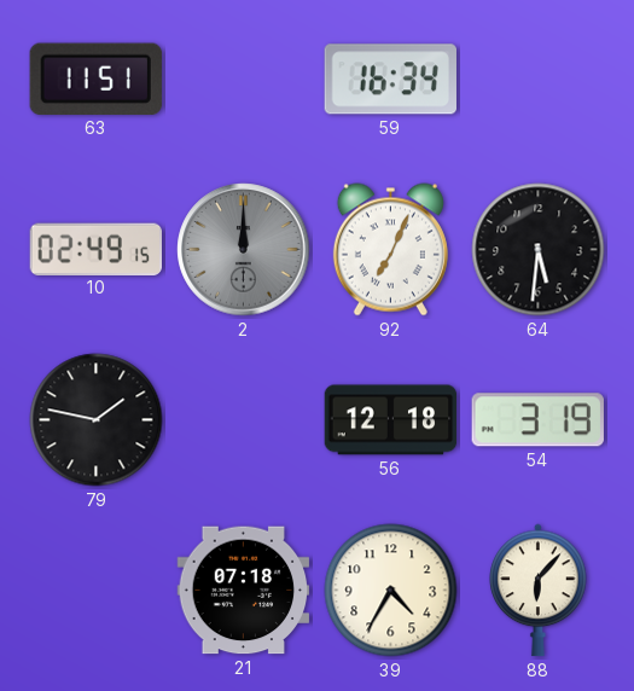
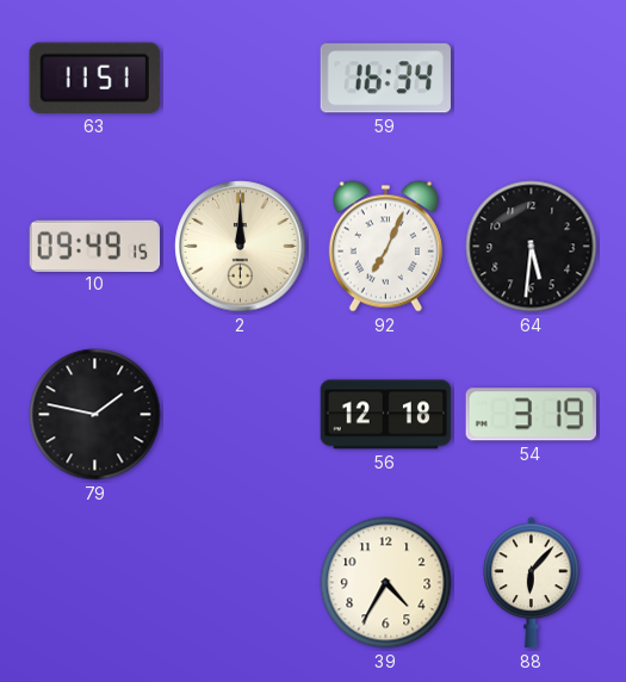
10: 02:49 -> 09:49
2 dial: grey -> cream
21: 07:18 -> none
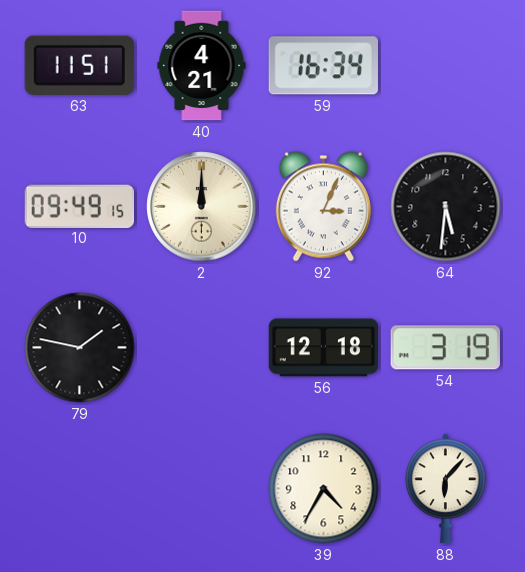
40: none -> 4:21
92: 7:04 -> 3:04
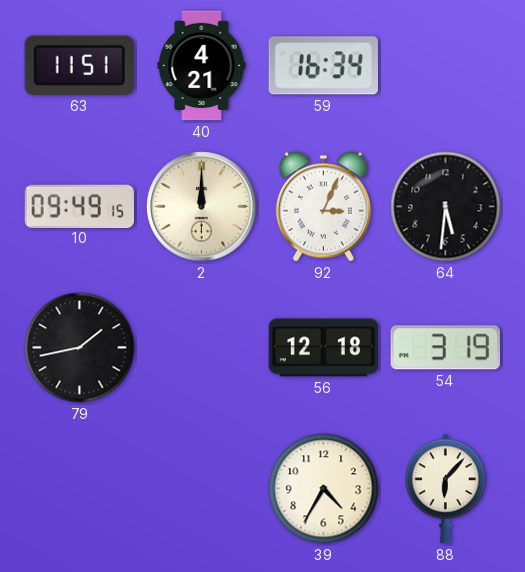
79: 1:47 -> 1:43
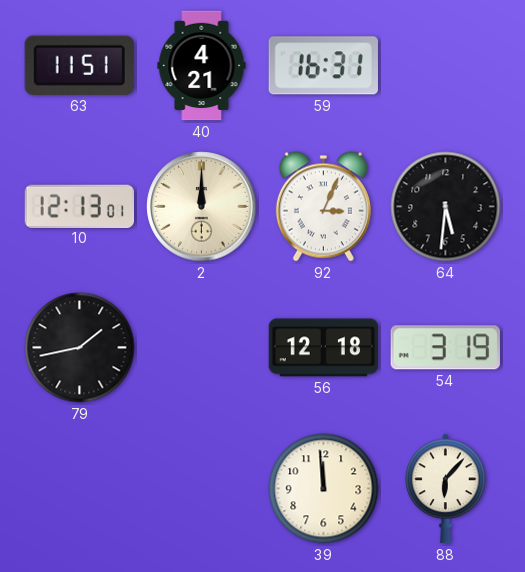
59: 16:34 -> 16:31
10: 09:49 -> 12:13
39: 4:35 -> 11:59
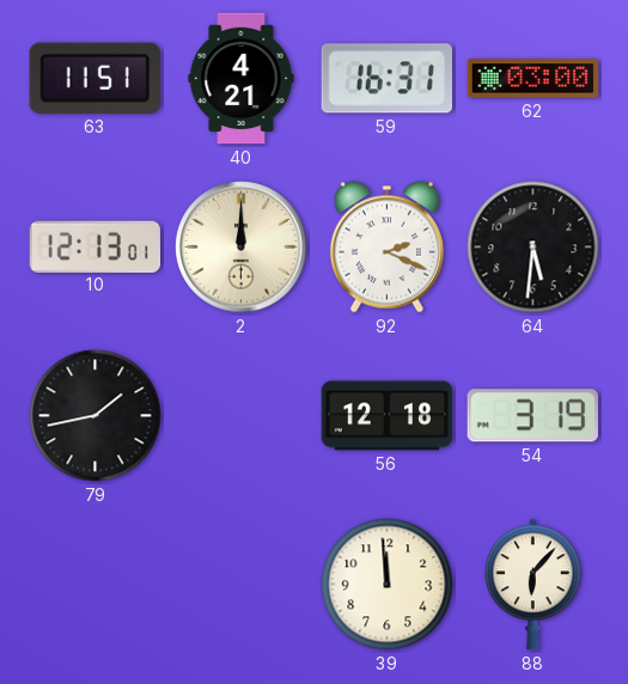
62: none -> 03:00
92: 3:04 -> 2:19
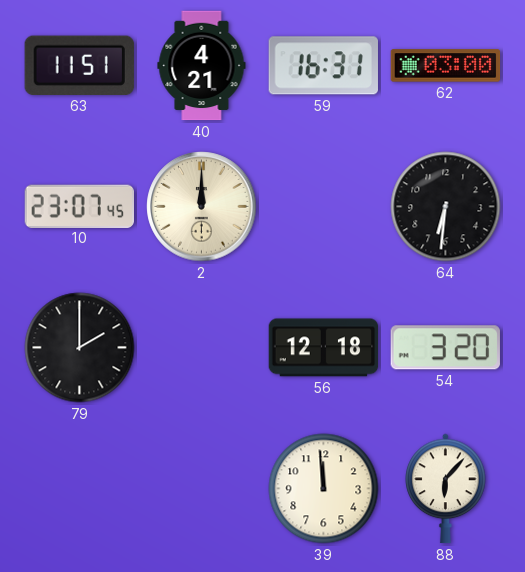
10: 12:13 -> 23:07
92: 2:19 -> none
64: 5:31 -> 6:31
79: 1:43 -> 2:00
54: 3:19 -> 3:20
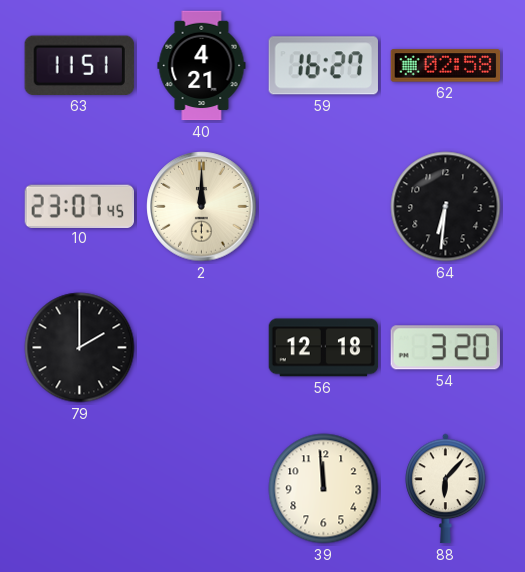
59: 16:31 -> 16:27
62: 03:00 -> 02:58
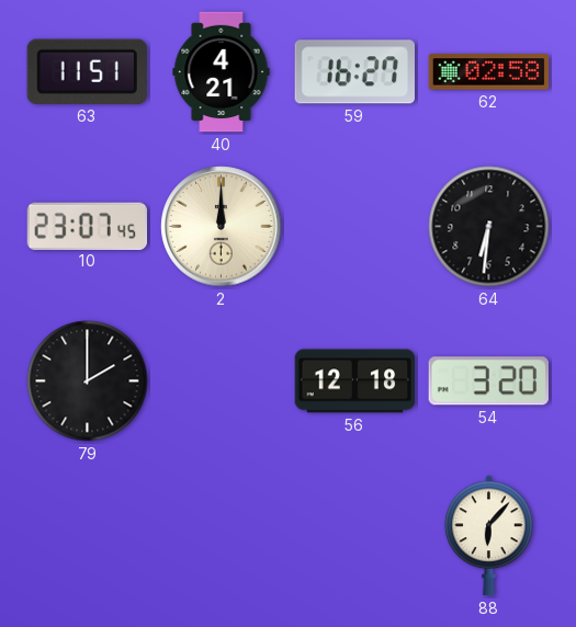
39: 11:59 -> none
